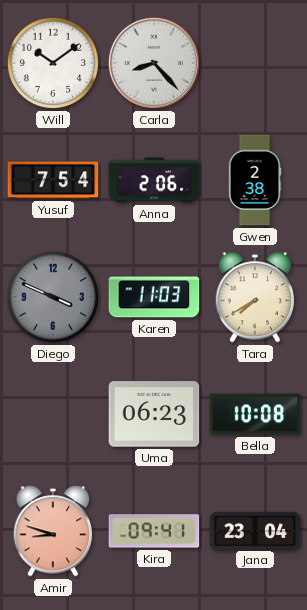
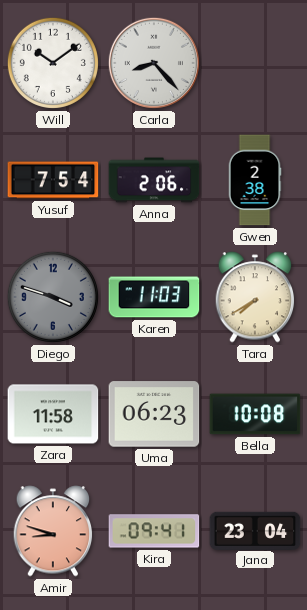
Diego: 3:49 -> 3:48
Zara: none -> 11:58
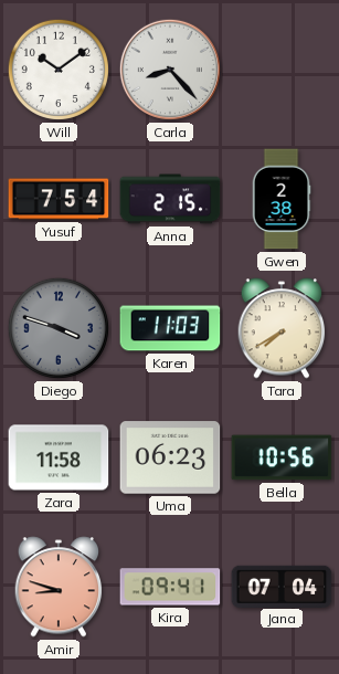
Anna: 2:06 -> 2:15
Bella: 10:08 -> 10:56
Jana: 23:04 -> 07:04
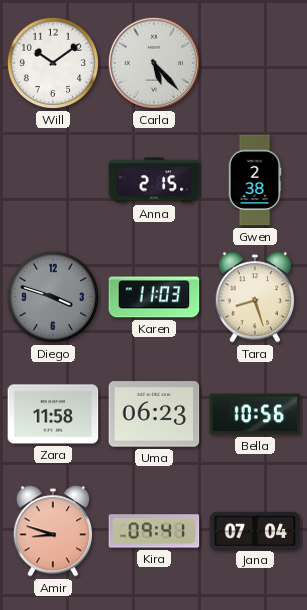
Carla: 8:23 -> 5:23
Yusuf: 7:54 -> none
Tara: 7:40 -> 8:27
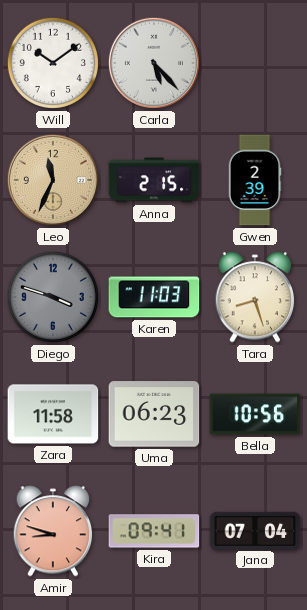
Leo: none -> 11:34
Gwen: 2:38 -> 2:39
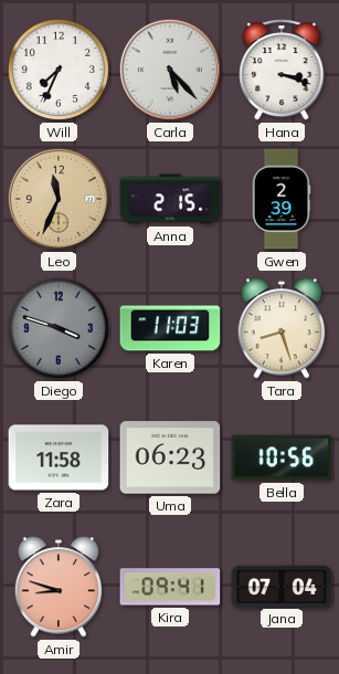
Will: 10:09 -> 7:34
Hana: none -> 3:18
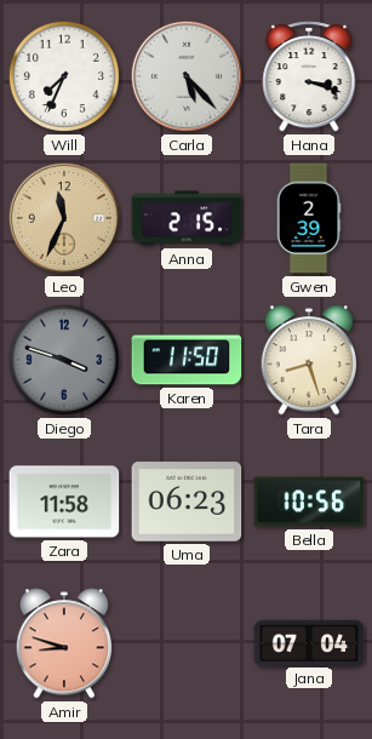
Karen: 11:03 -> 11:50
Kira: 09:41 -> none
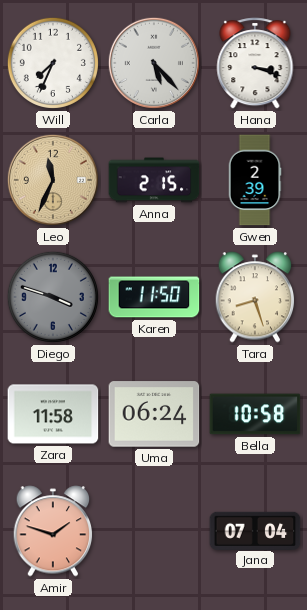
Uma: 06:23 -> 06:24
Bella: 10:56 -> 10:58
Amir: 8:48 -> 1:48
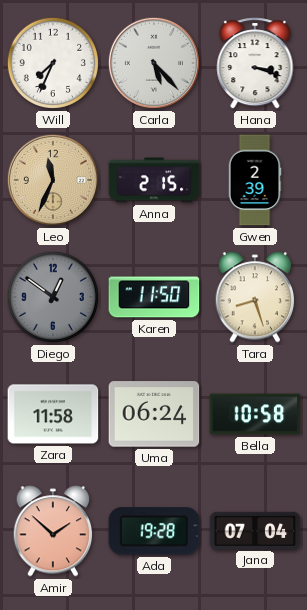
Diego: 3:48 -> 12:51
Amir: 1:48 -> 1:52
Ada: none -> 19:28
